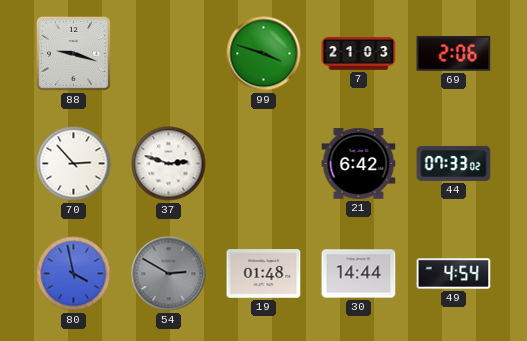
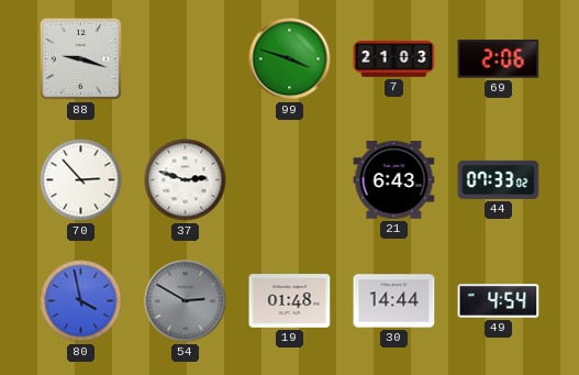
21: 6:42 -> 6:43
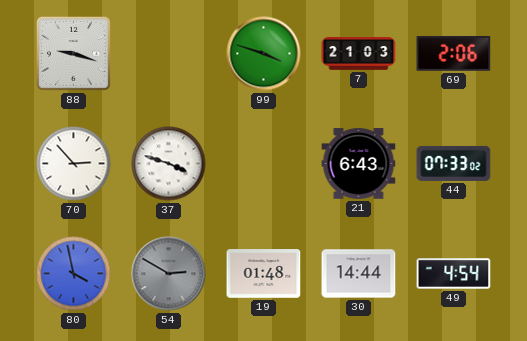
37: 2:48 -> 3:48
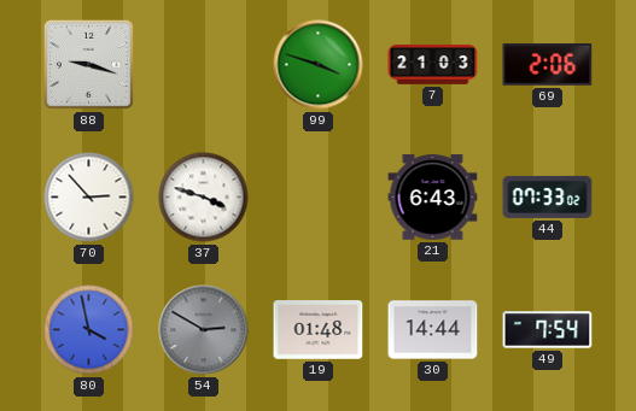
49: 4:54 -> 7:54
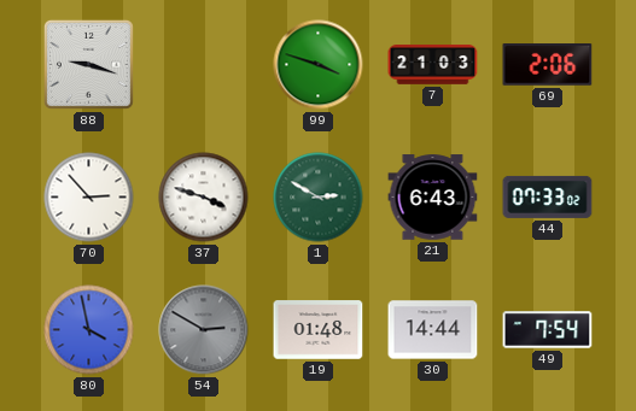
1: none -> 2:50
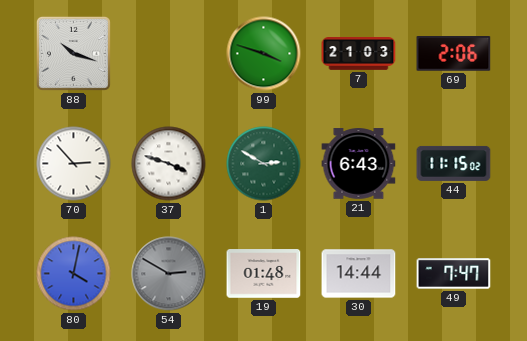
88: 9:18 -> 10:18
44: 07:33 -> 11:15
80: 3:58 -> 4:02
49: 7:54 -> 7:47
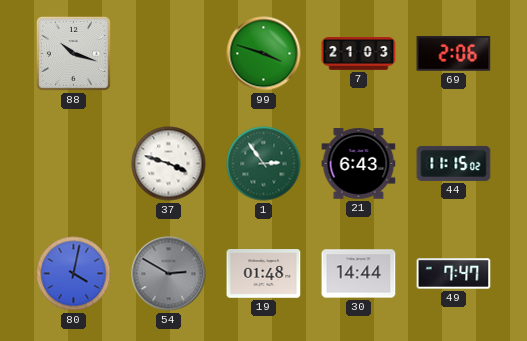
70: 2:53 -> none
1: 2:50 -> 2:54
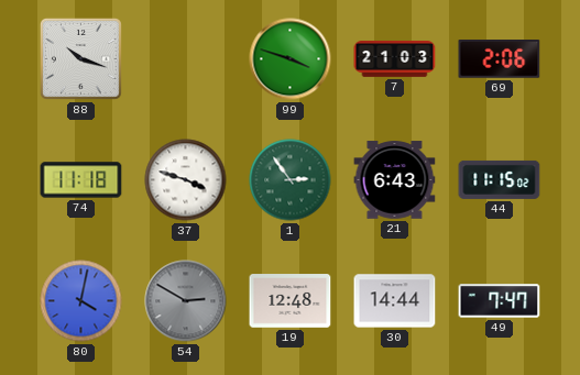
74: none -> 11:18
19: 01:48 -> 12:48
